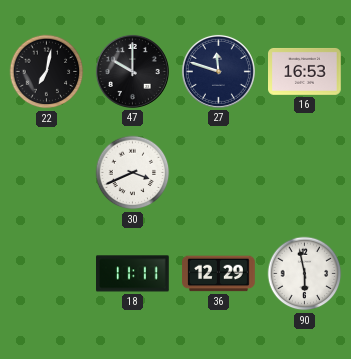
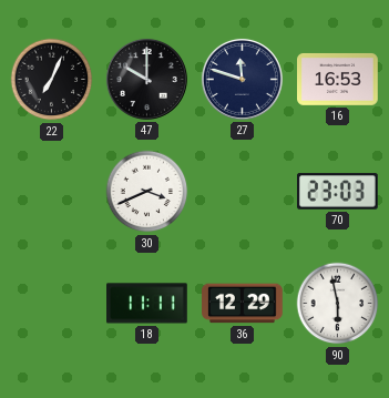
22: 7:02 -> 7:04
70: none -> 23:03
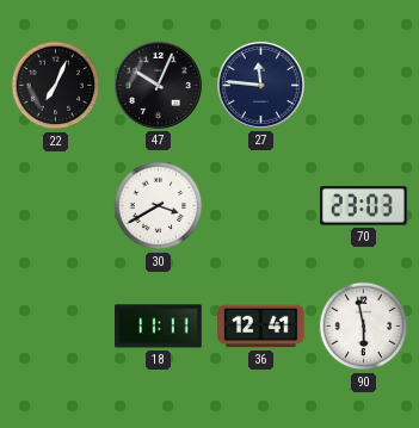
47: 10:00 -> 10:04
27: 11:48 -> 11:46
16: 16:53 -> none
30: 3:41 -> 3:40
36: 12:29 -> 12:41
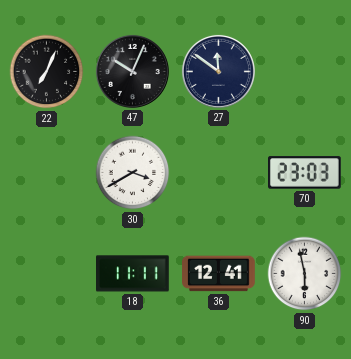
27: 11:46 -> 11:51
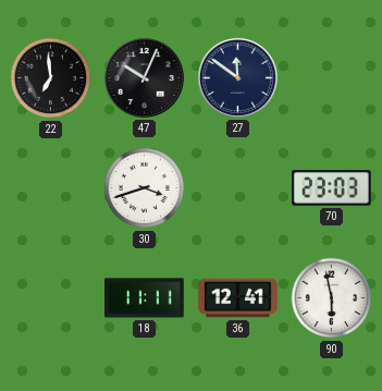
22: 7:04 -> 6:59
30: 3:40 -> 3:42
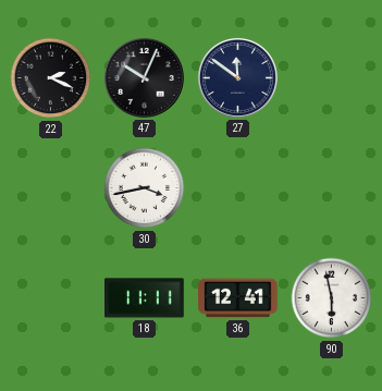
22: 6:59 -> 2:19
30: 3:42 -> 3:43
70: 23:03 -> none
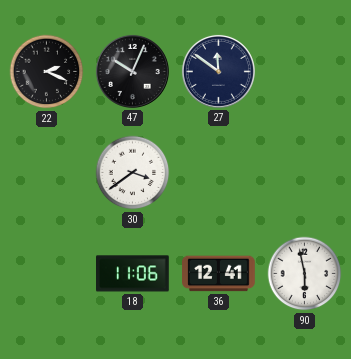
30: 3:43 -> 3:39
18: 11:11 -> 11:06
